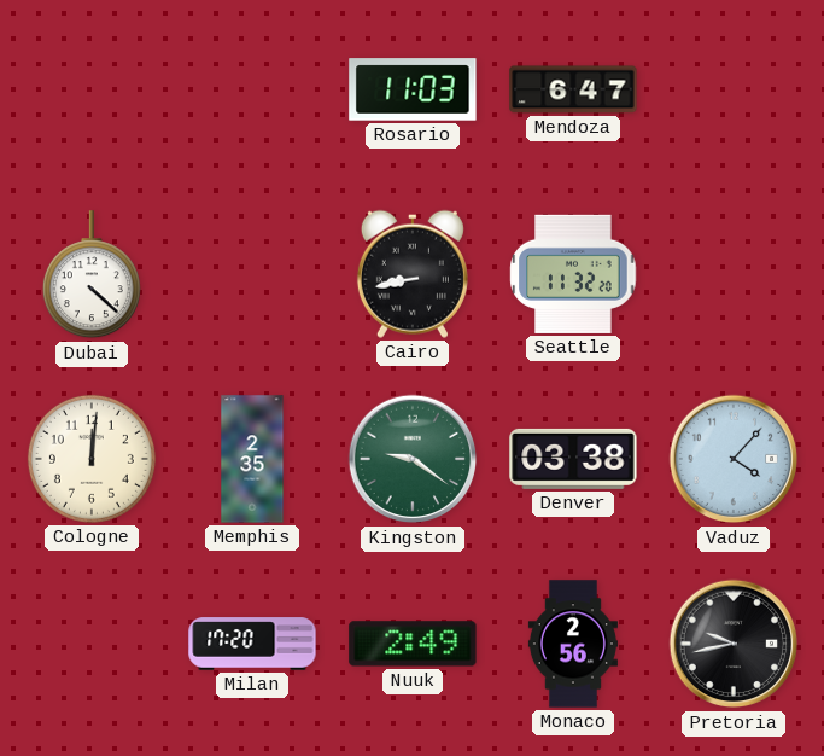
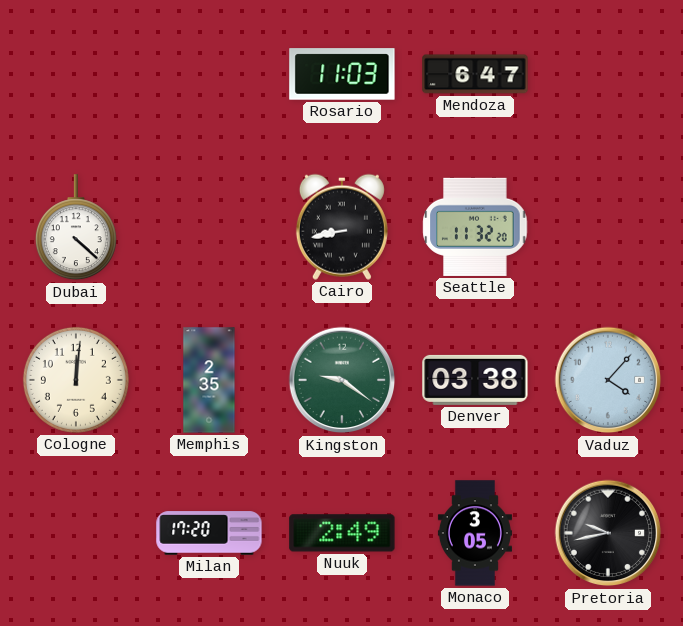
Monaco: 2:56 -> 3:05
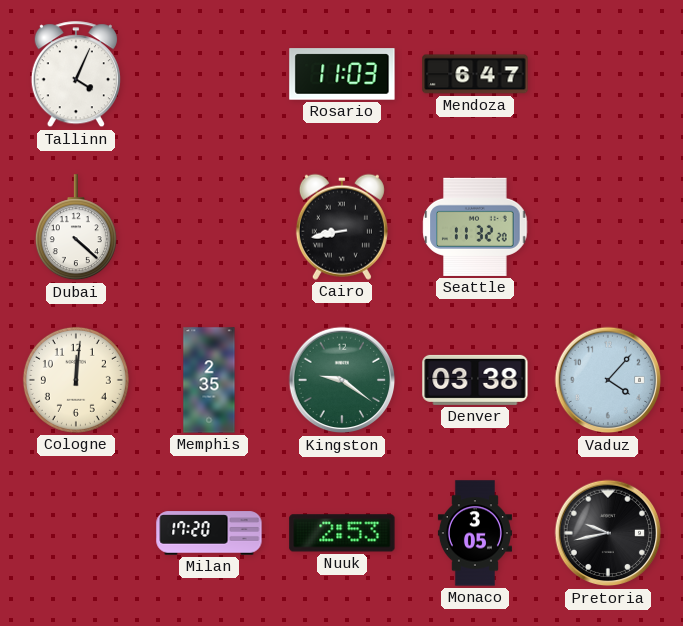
Tallinn: none -> 4:04
Nuuk: 2:49 -> 2:53
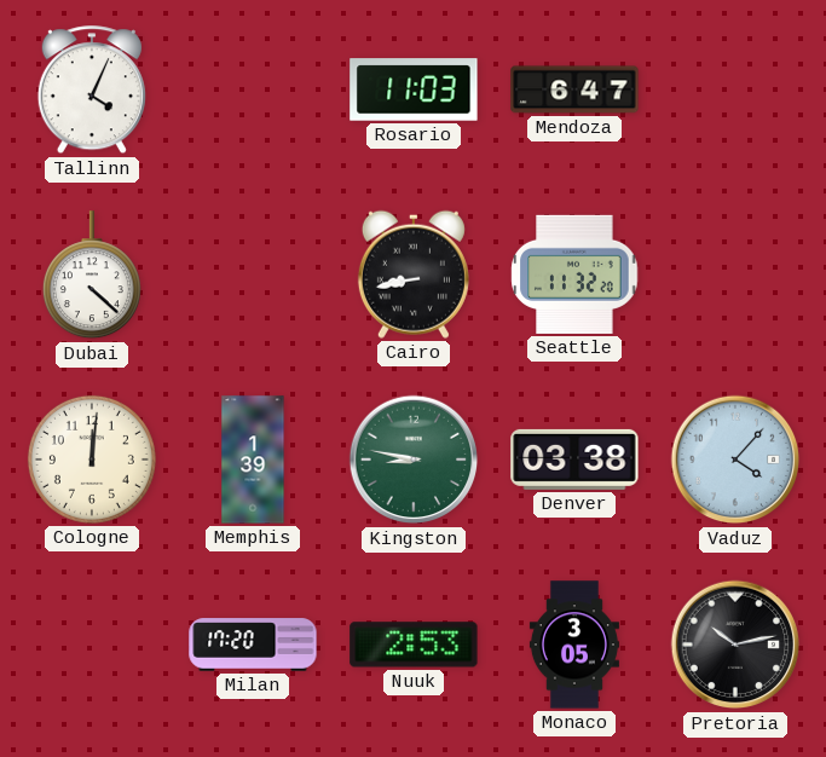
Memphis: 2:35 -> 1:39
Kingston: 9:21 -> 8:47
Pretoria: 9:43 -> 10:13
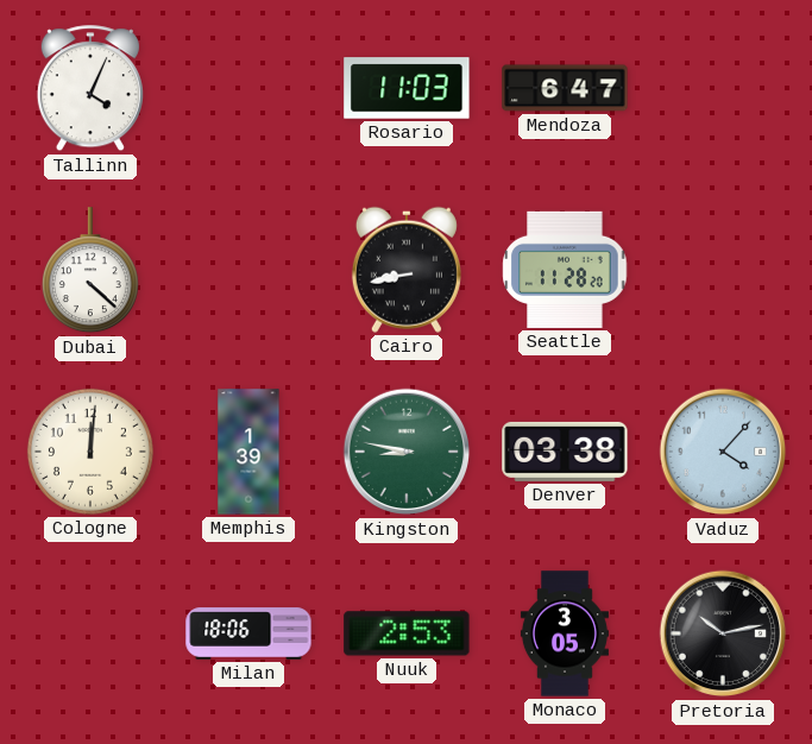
Seattle: 11:32 -> 11:28
Milan: 17:20 -> 18:06
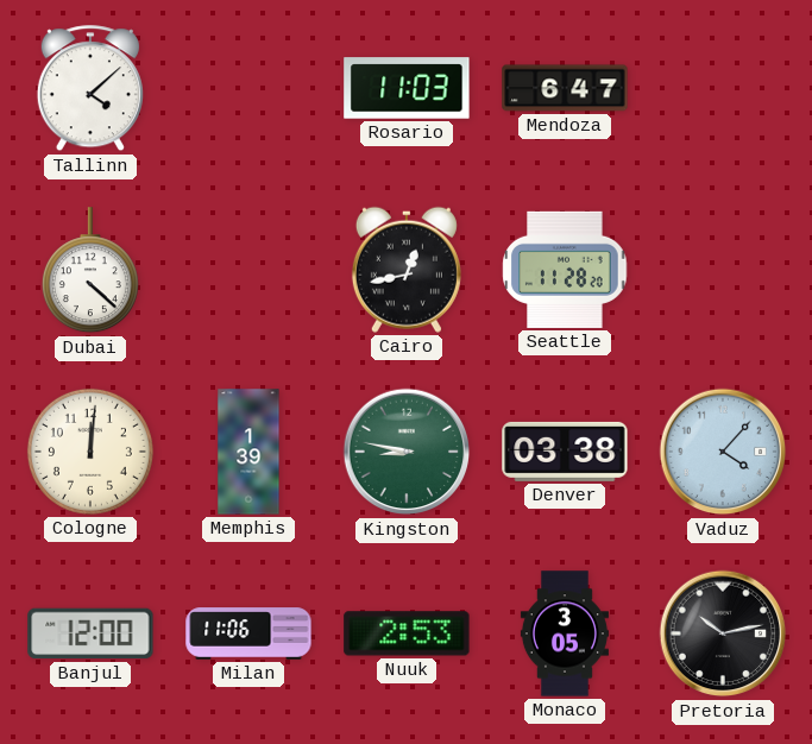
Tallinn: 4:04 -> 4:08
Cairo: 8:43 -> 12:43
Banjul: none -> 12:00
Milan: 18:06 -> 11:06
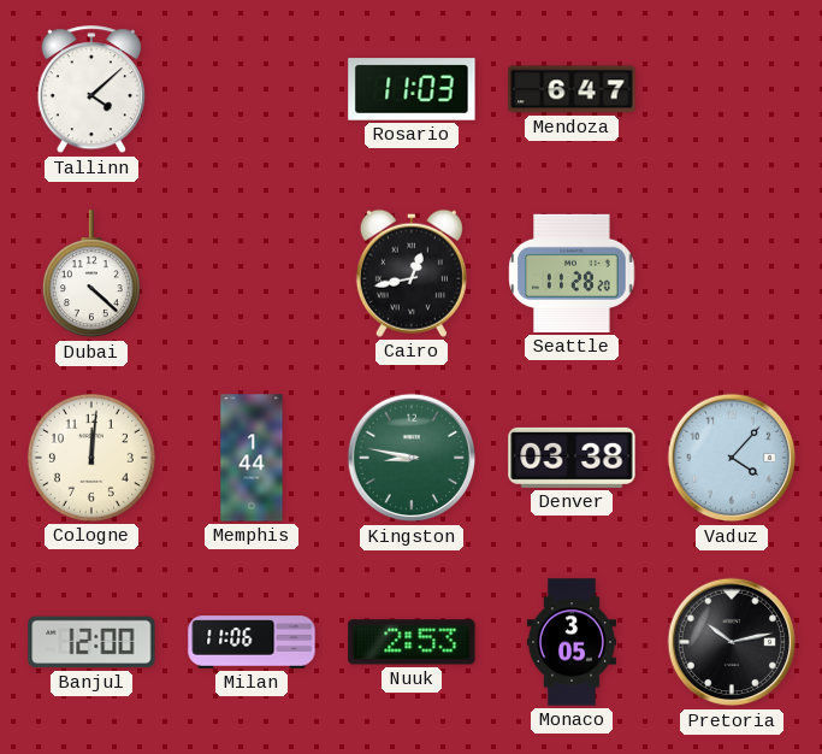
Memphis: 1:39 -> 1:44
